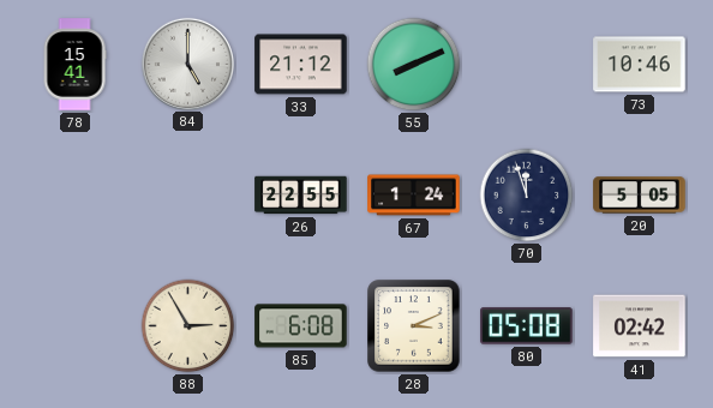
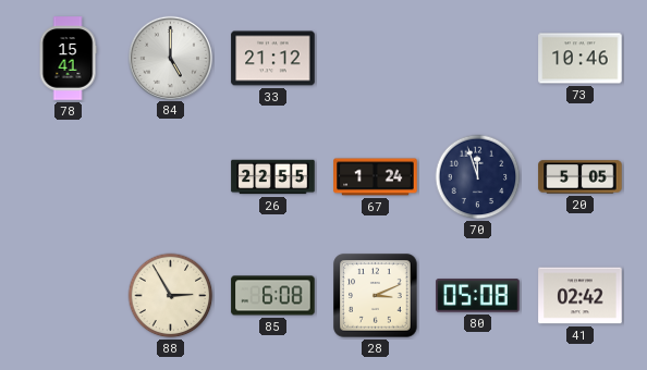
55: 8:11 -> none
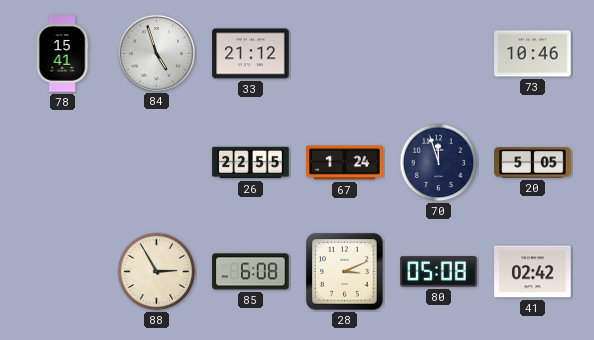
84: 5:00 -> 4:57
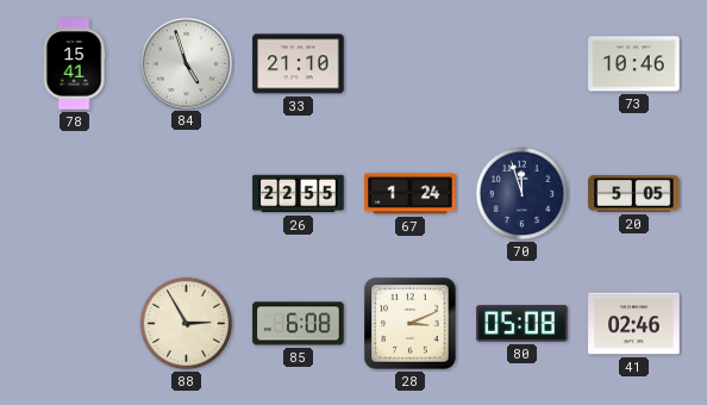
33: 21:12 -> 21:10
41: 02:42 -> 02:46
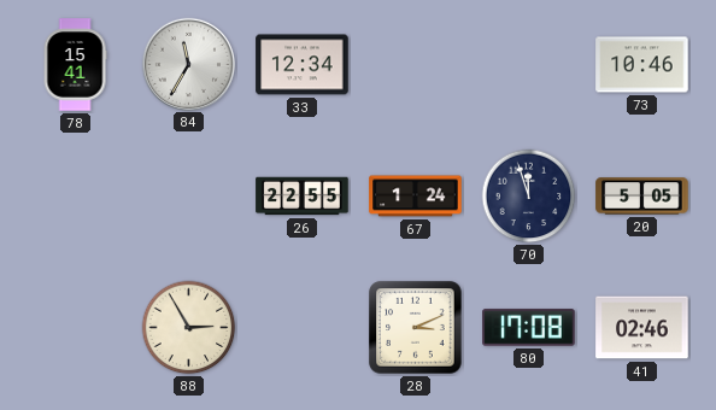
84: 4:57 -> 11:35
33: 21:10 -> 12:34
85: 6:08 -> none
80: 05:08 -> 17:08
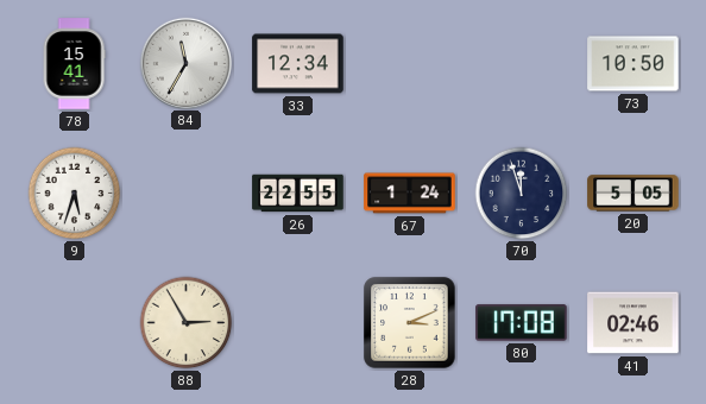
73: 10:46 -> 10:50
9: none -> 5:33
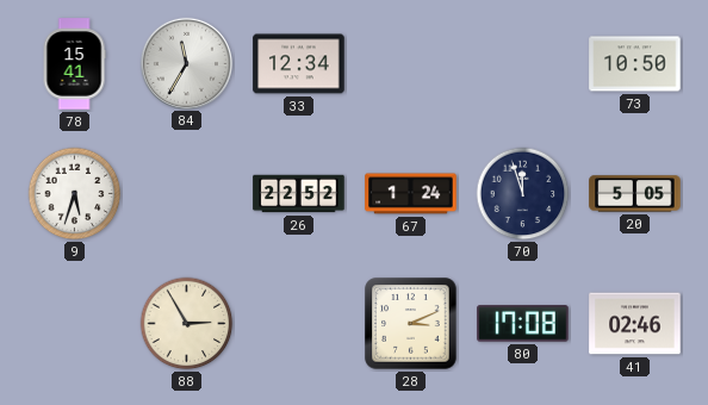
26: 22:55 -> 22:52
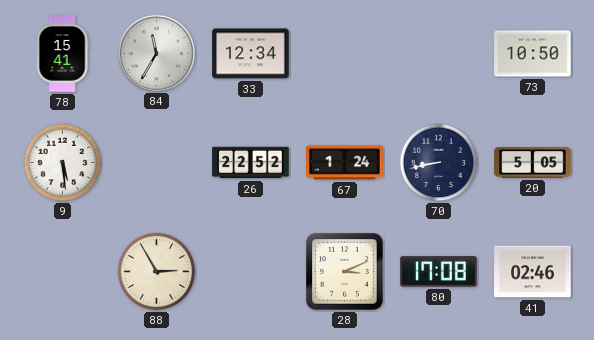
9: 5:33 -> 5:29
70: 11:57 -> 8:43
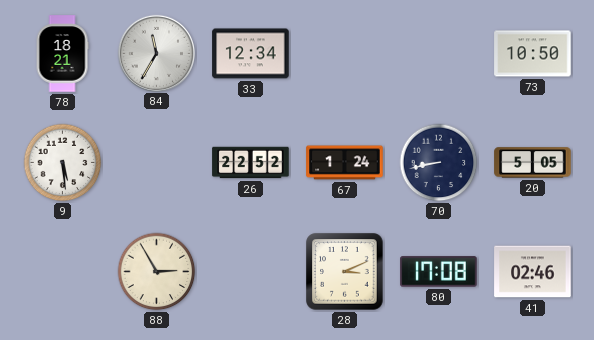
78: 15:41 -> 18:21
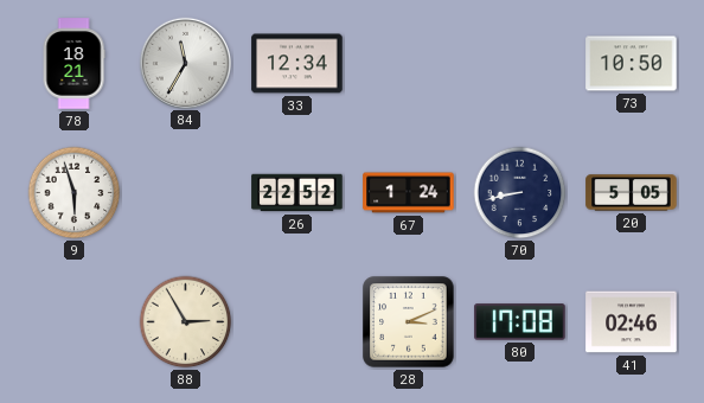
9: 5:29 -> 5:57
